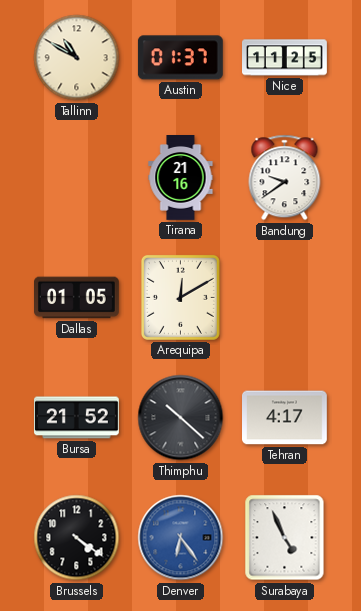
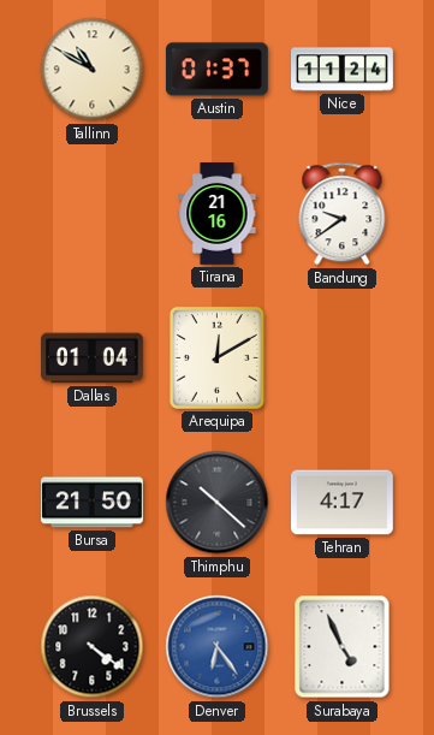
Nice: 11:25 -> 11:24
Dallas: 01:05 -> 01:04
Bursa: 21:52 -> 21:50
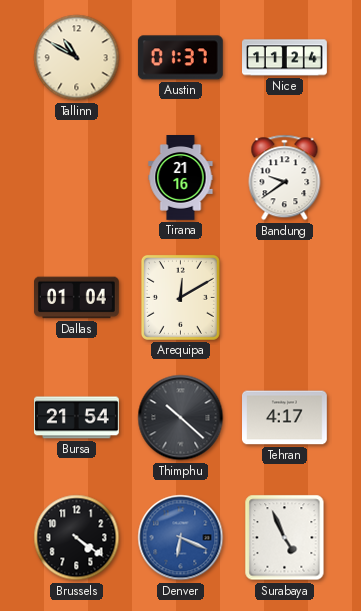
Bursa: 21:50 -> 21:54
Denver: 6:24 -> 6:19
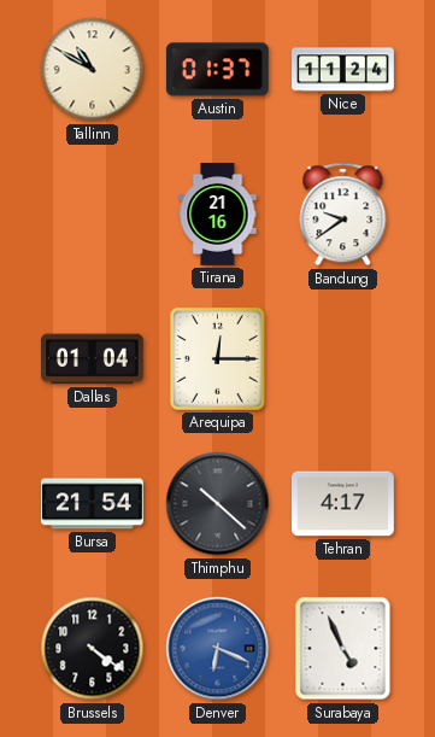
Arequipa: 12:10 -> 12:15
